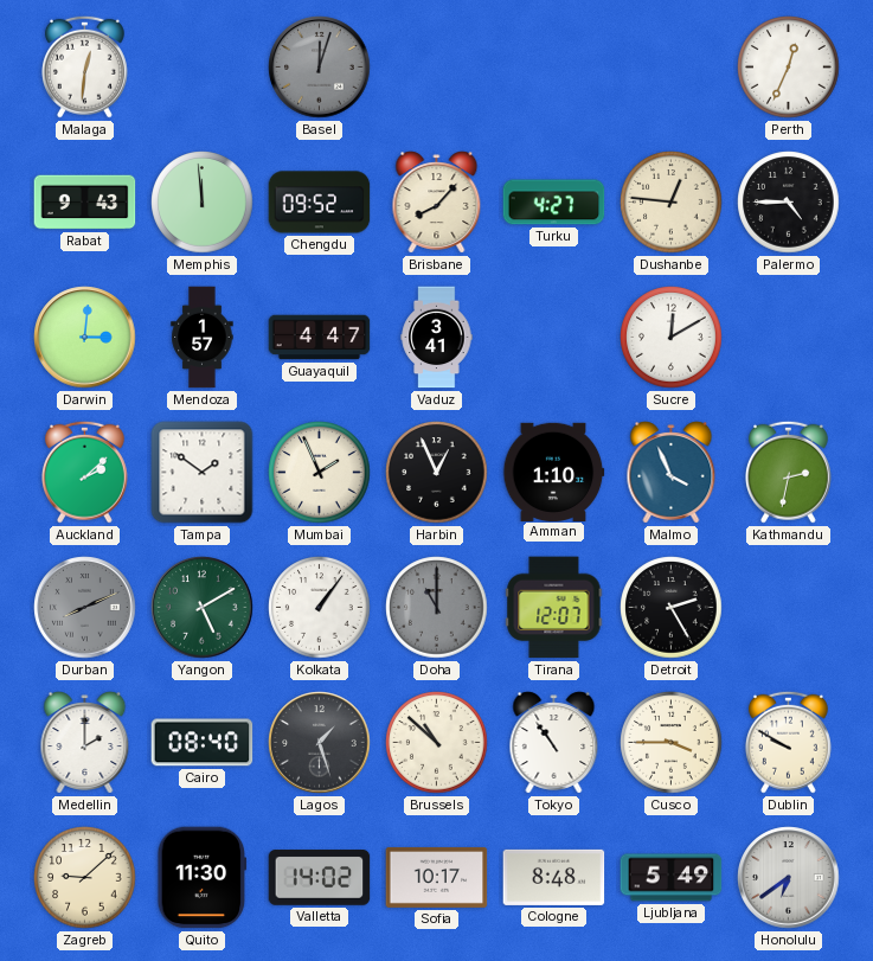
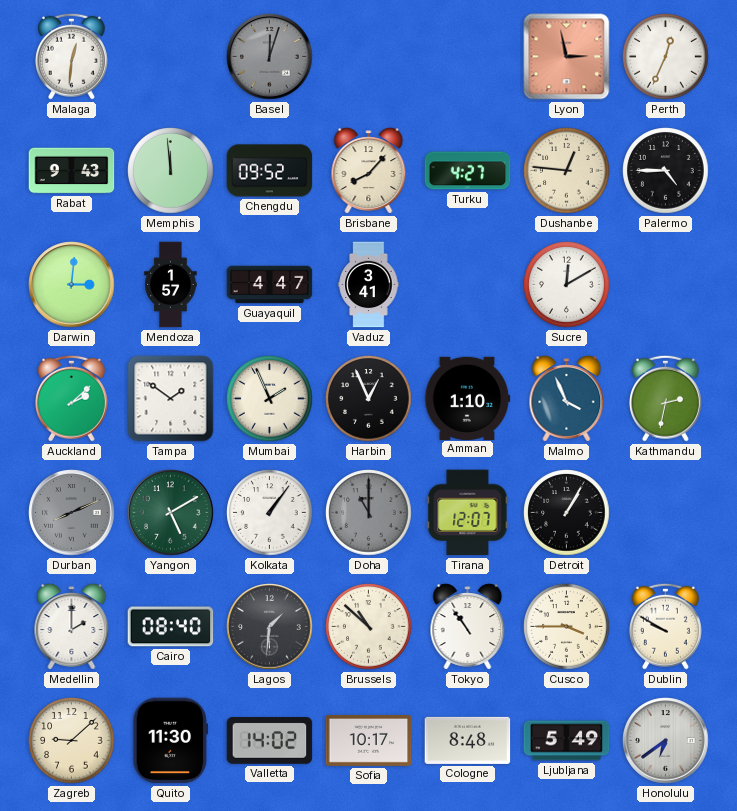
Lyon: none -> 2:58
Detroit: 2:25 -> 1:05
Lagos: 1:27 -> 1:31
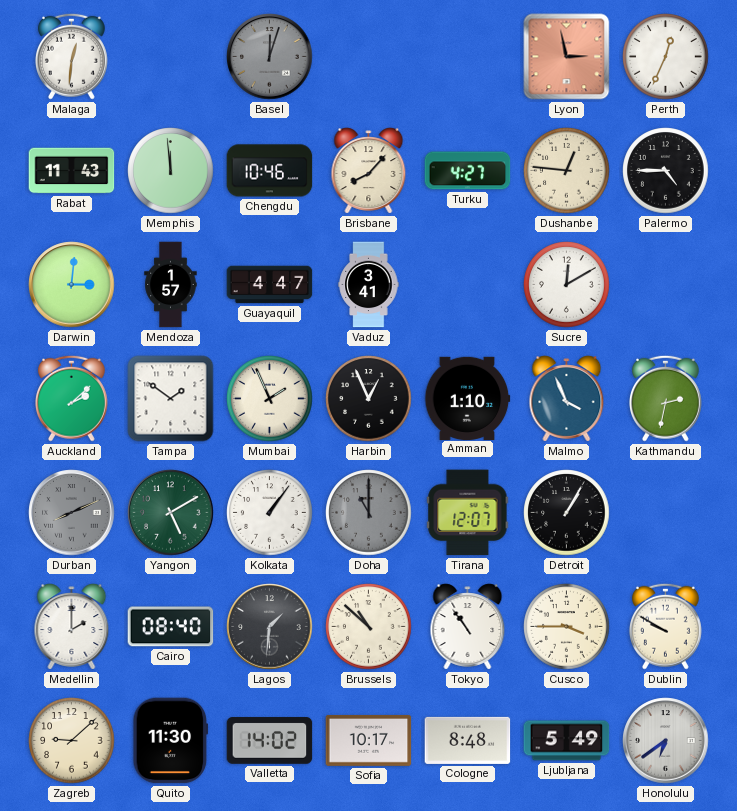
Rabat: 9:43 -> 11:43
Chengdu: 09:52 -> 10:46
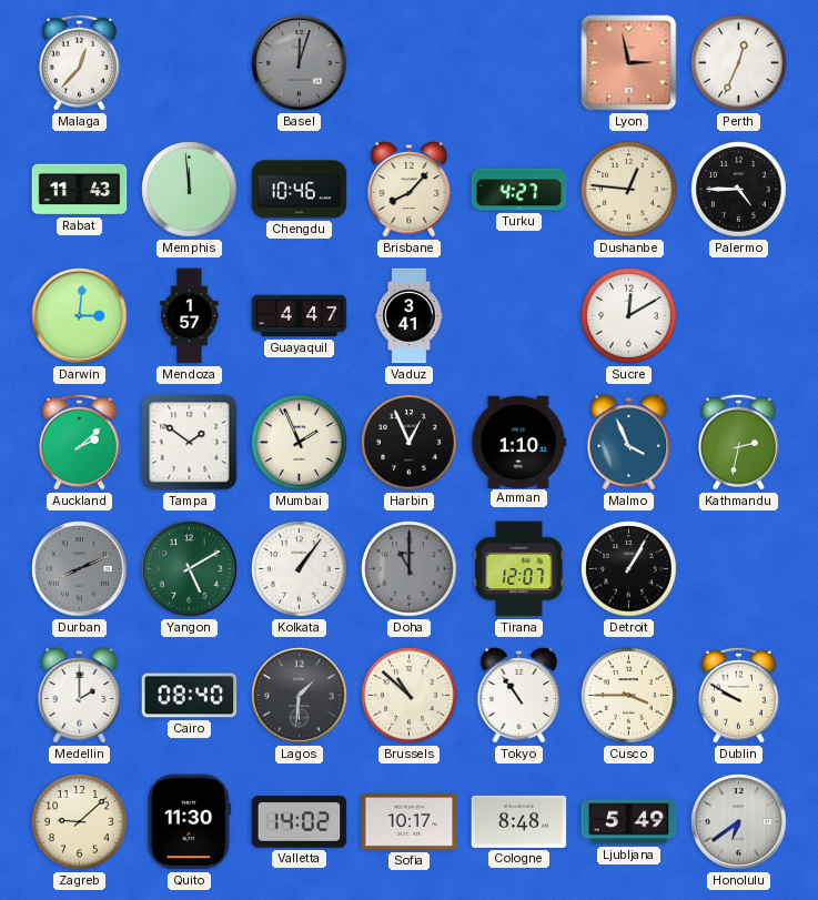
Malaga: 12:31 -> 12:37
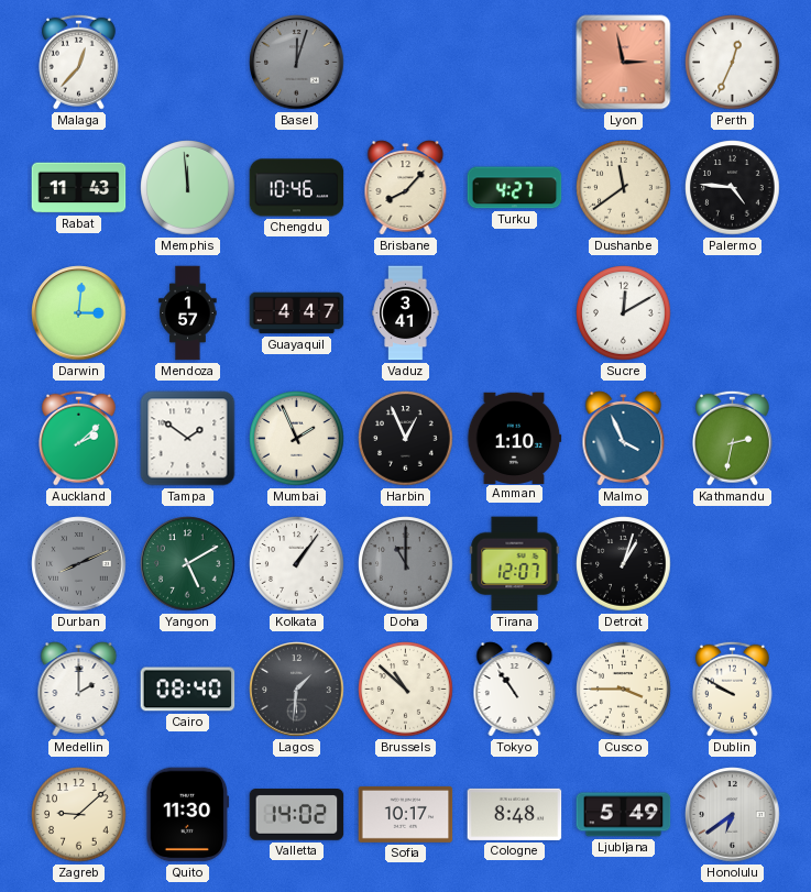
Dushanbe: 12:46 -> 11:39
Palermo: 4:45 -> 4:46
Detroit: 1:05 -> 1:03
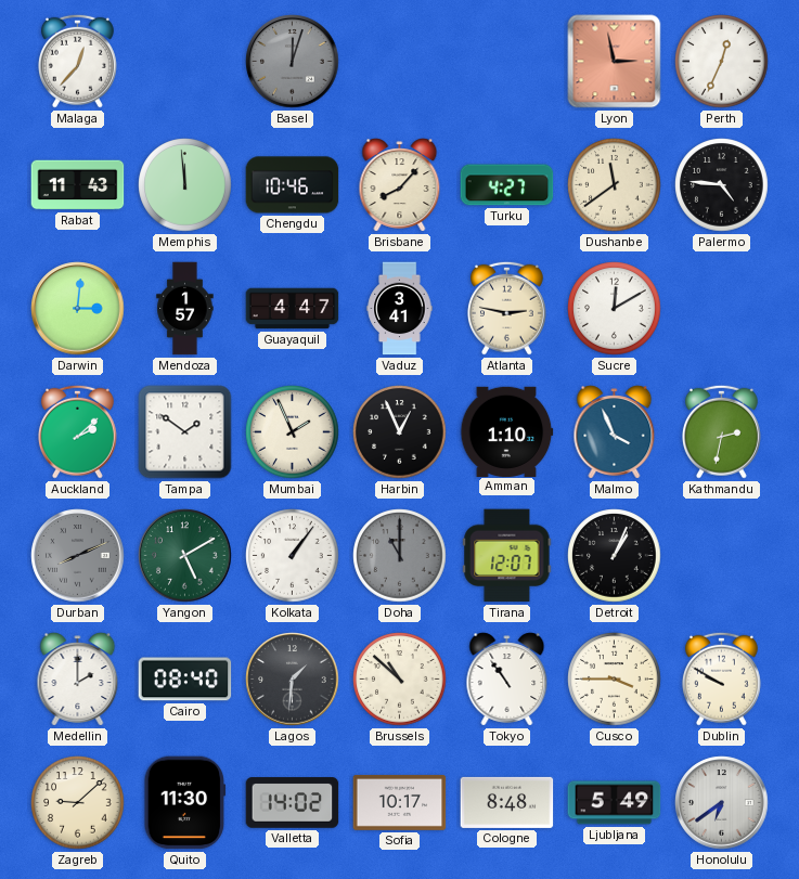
Atlanta: none -> 2:47
Detroit: 1:03 -> 1:04
